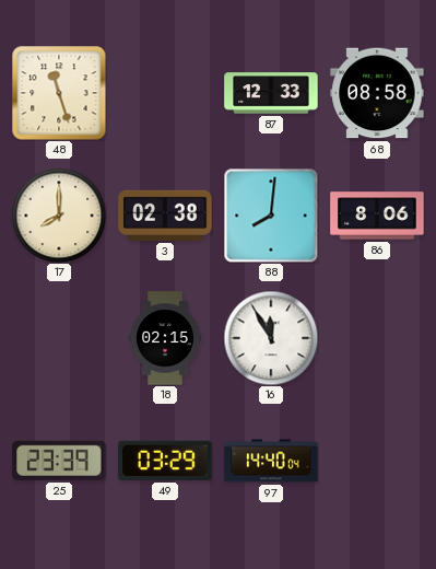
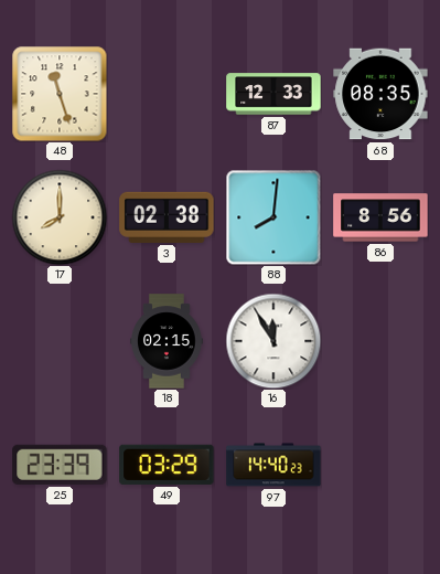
68: 08:58 -> 08:35
86: 8:06 -> 8:56
97: 14:40:04 -> 14:40:23
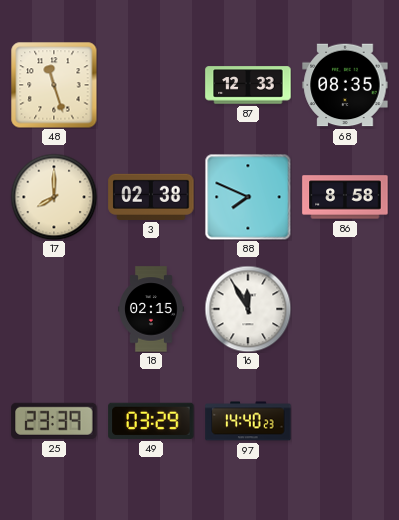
88: 8:01 -> 7:49
86: 8:56 -> 8:58
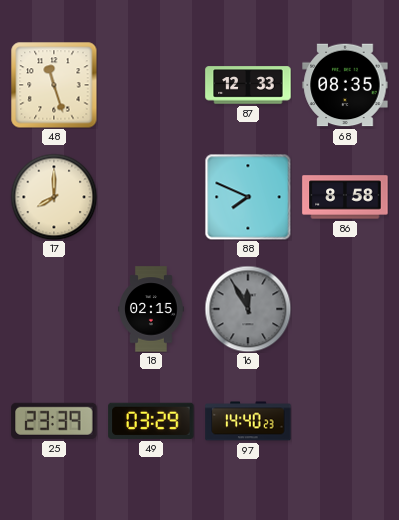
3: 02:38 -> none
16 dial: white -> grey
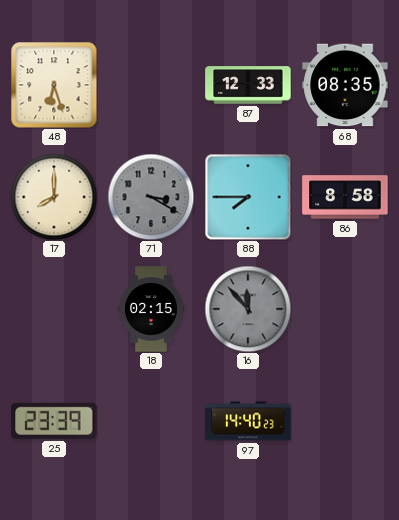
48: 11:27 -> 6:27
71: none -> 3:20
88: 7:49 -> 7:45
16: 11:55 -> 11:53
49: 03:29 -> none
